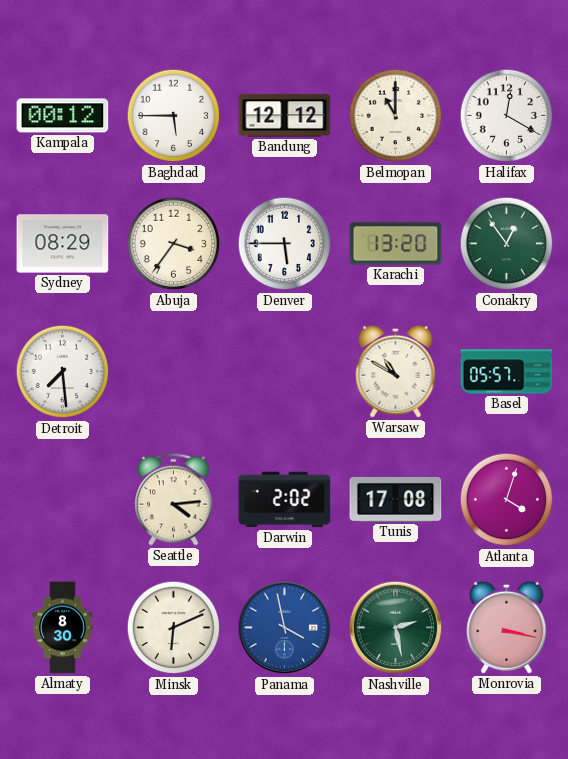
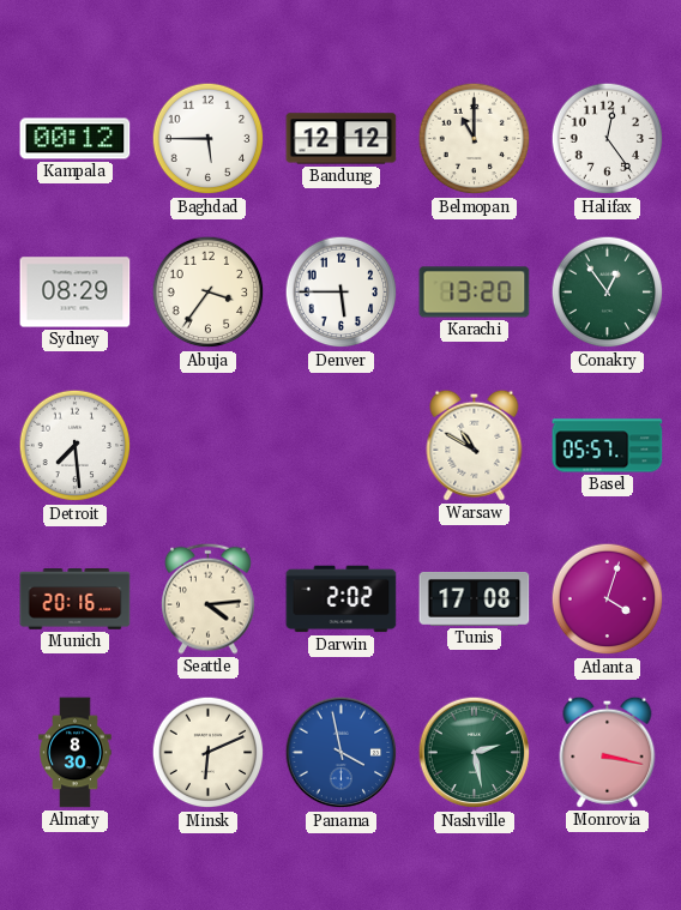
Halifax: 12:20 -> 12:24
Munich: none -> 20:16
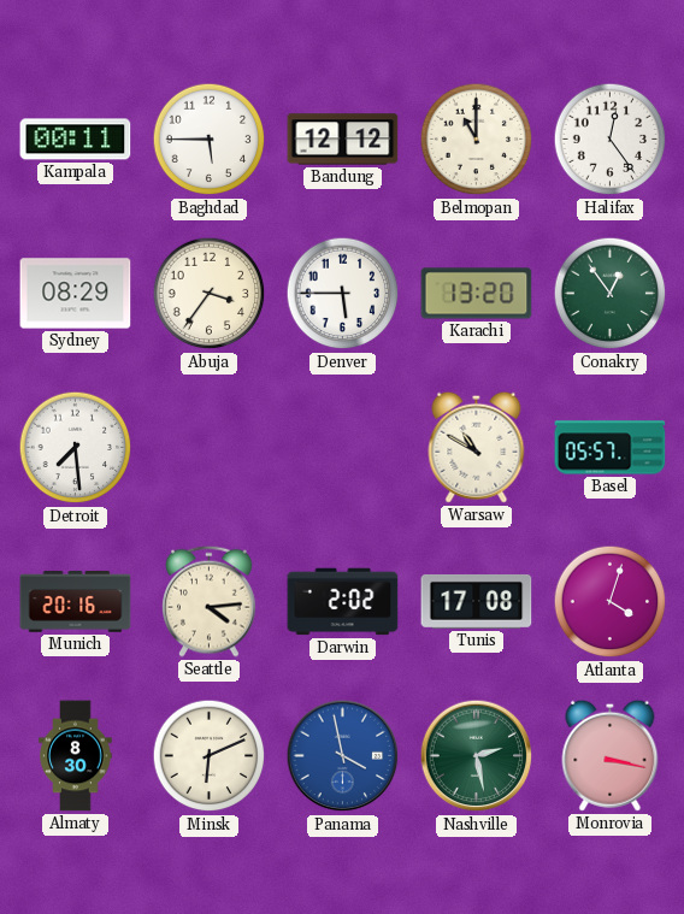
Kampala: 00:12 -> 00:11
